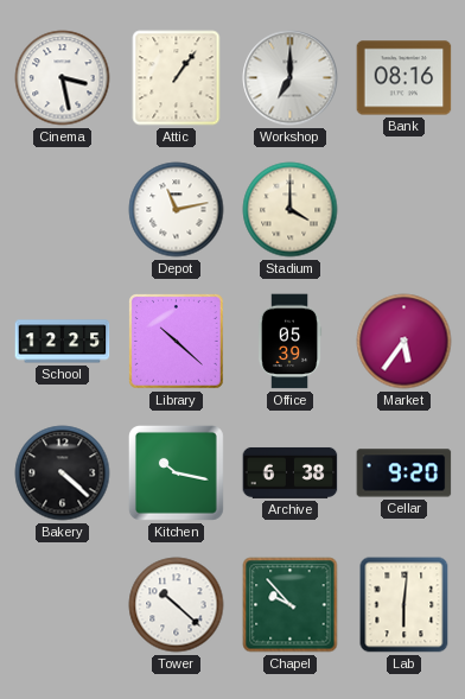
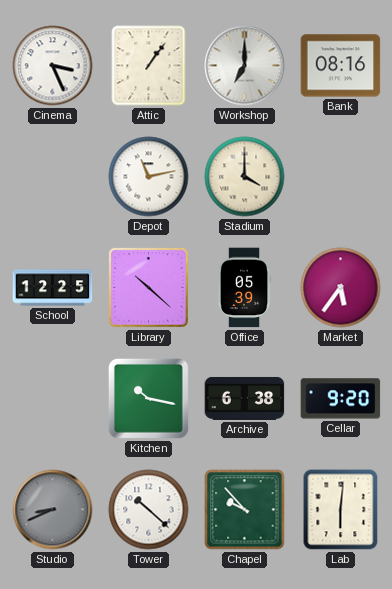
Cinema: 3:28 -> 3:26
Bakery: 4:22 -> none
Studio: none -> 8:41
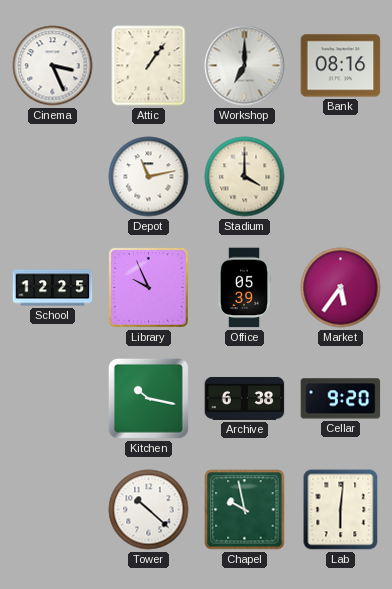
Library: 10:22 -> 9:56
Studio: 8:41 -> none
Chapel: 9:53 -> 9:58
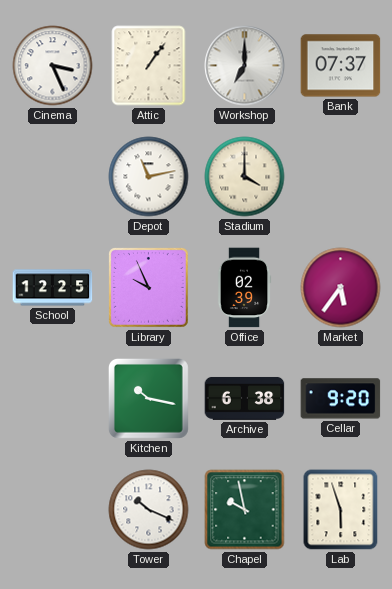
Bank: 08:16 -> 07:37
Office: 05:39 -> 02:39
Tower: 10:22 -> 10:19
Lab: 6:01 -> 5:57
